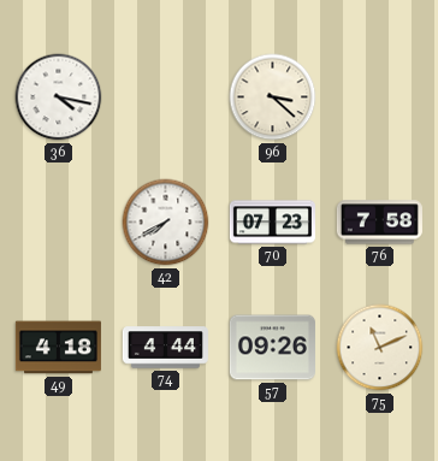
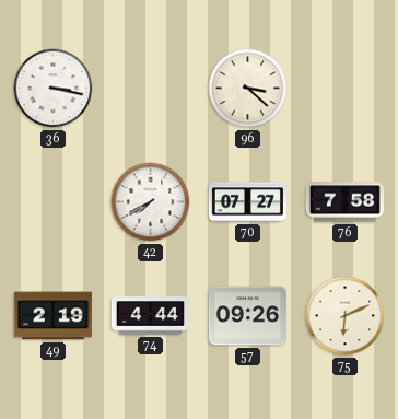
36: 4:17 -> 3:17
70: 07:23 -> 07:27
49: 4:18 -> 2:19
75: 11:11 -> 6:11
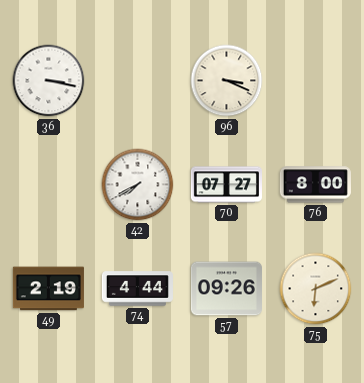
96: 3:22 -> 3:19
76: 7:58 -> 8:00
